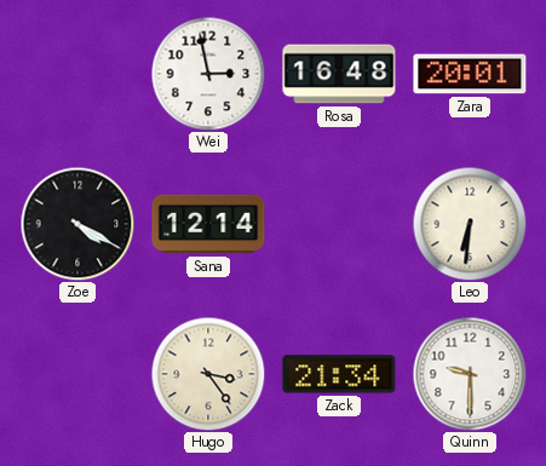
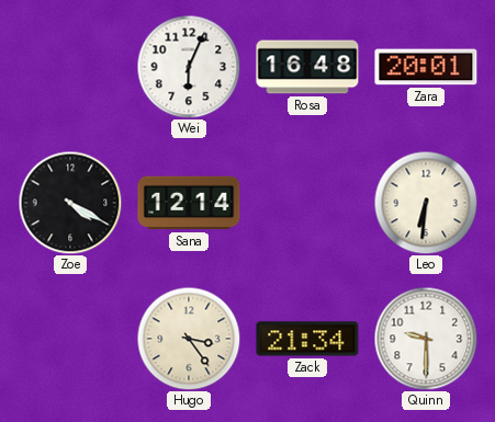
Wei: 2:58 -> 6:04
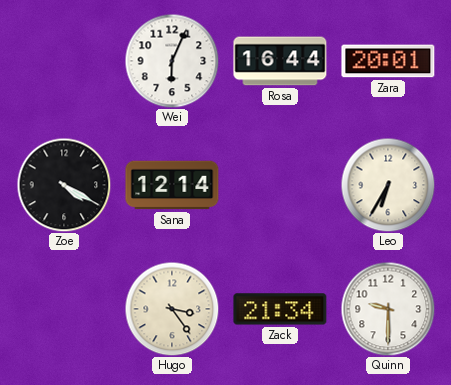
Rosa: 16:48 -> 16:44
Leo: 6:31 -> 6:35
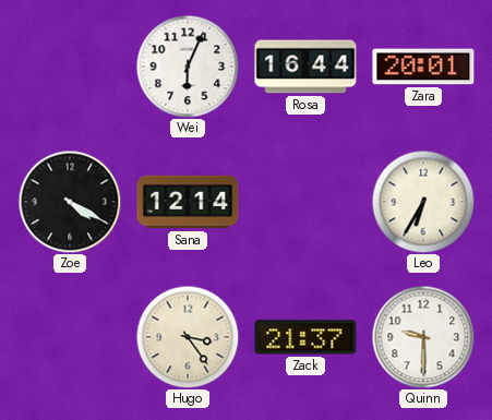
Zack: 21:34 -> 21:37
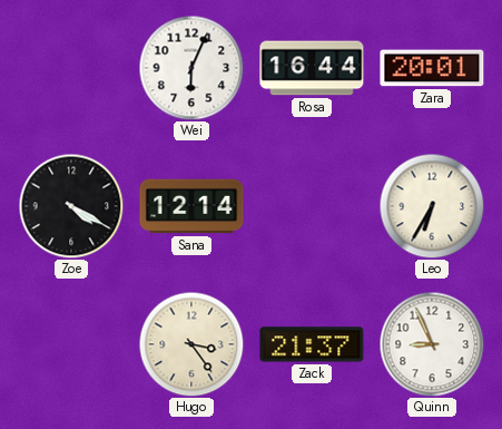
Quinn: 9:30 -> 8:56
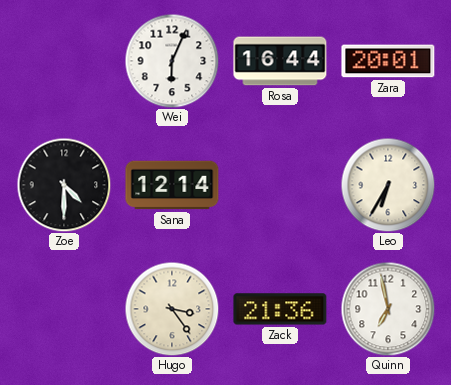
Zoe: 4:20 -> 4:30
Zack: 21:37 -> 21:36
Quinn: 8:56 -> 6:58
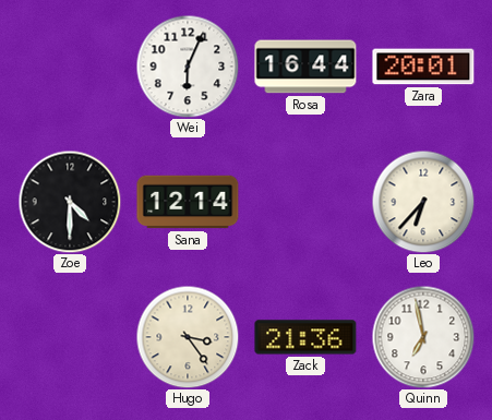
Leo: 6:35 -> 6:37
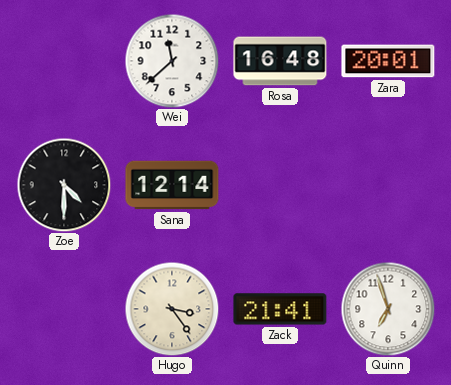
Wei: 6:04 -> 11:38
Rosa: 16:44 -> 16:48
Leo: 6:37 -> none
Zack: 21:36 -> 21:41
Quinn: 6:58 -> 6:57
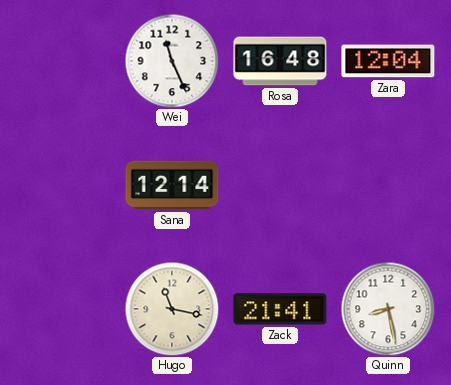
Wei: 11:38 -> 11:26
Zara: 20:01 -> 12:04
Zoe: 4:30 -> none
Hugo: 3:24 -> 11:17
Quinn: 6:57 -> 8:28
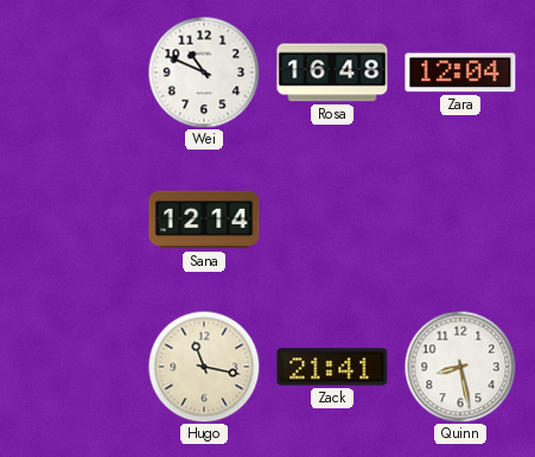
Wei: 11:26 -> 10:49
